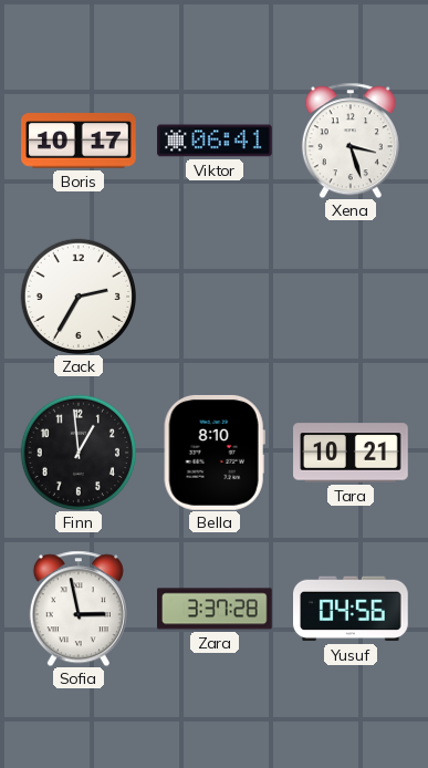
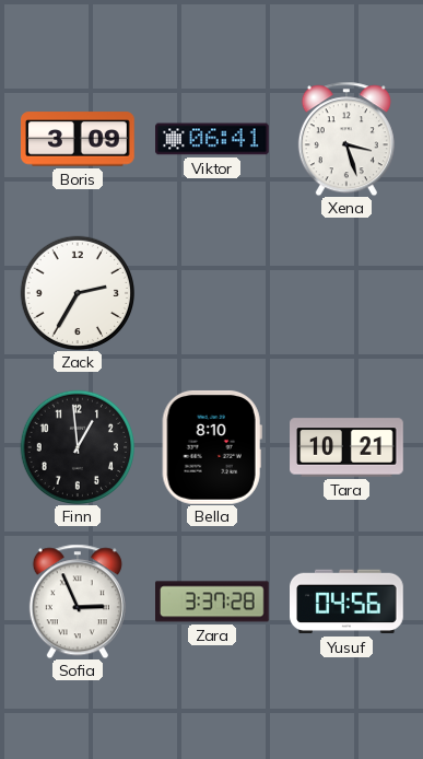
Boris: 10:17 -> 3:09
Sofia: 2:58 -> 2:56
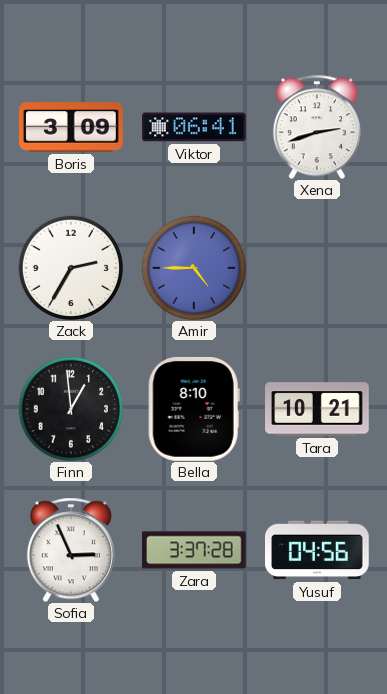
Xena: 3:27 -> 2:42
Amir: none -> 4:45
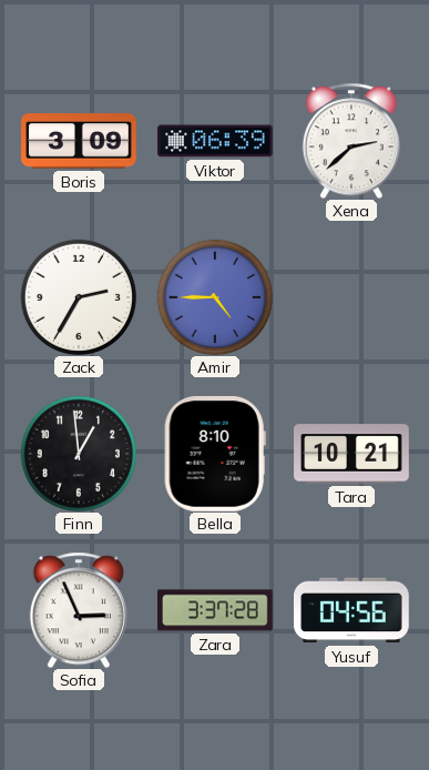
Viktor: 06:41 -> 06:39
Xena: 2:42 -> 2:38
